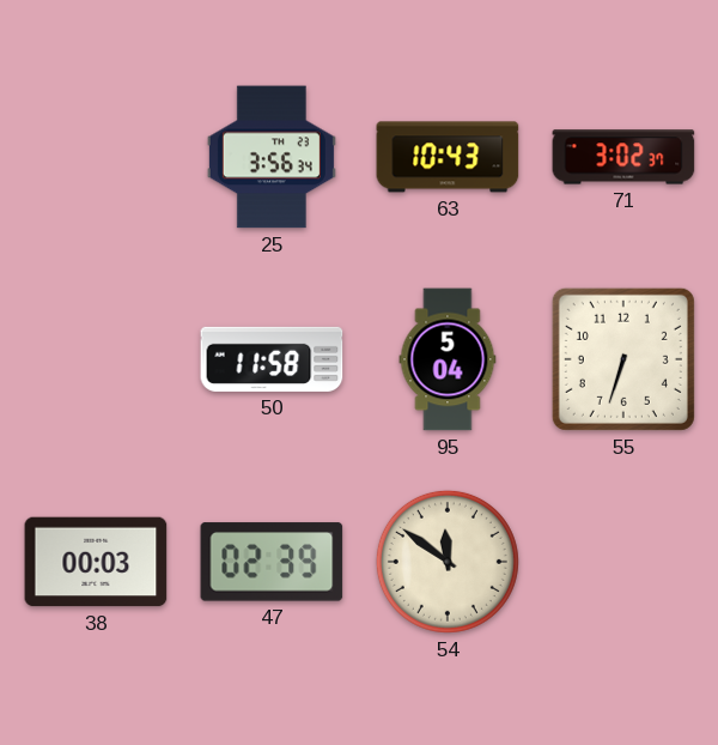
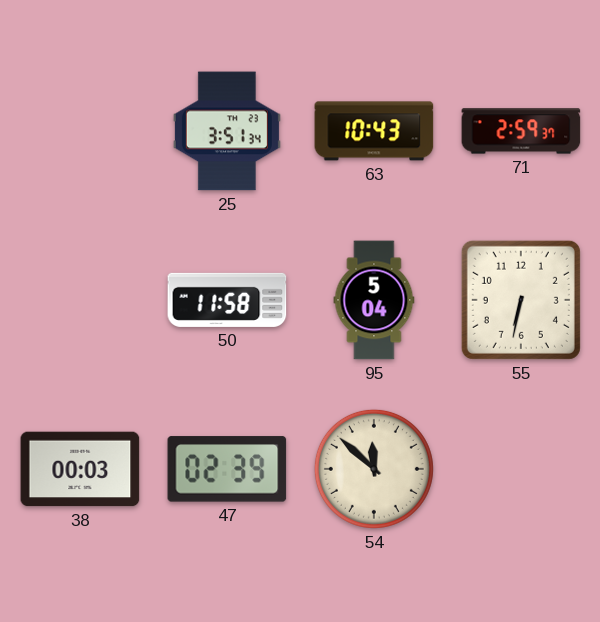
25: 3:56 -> 3:51
71: 3:02 -> 2:59
55: 6:33 -> 6:32
54: 11:51 -> 11:52
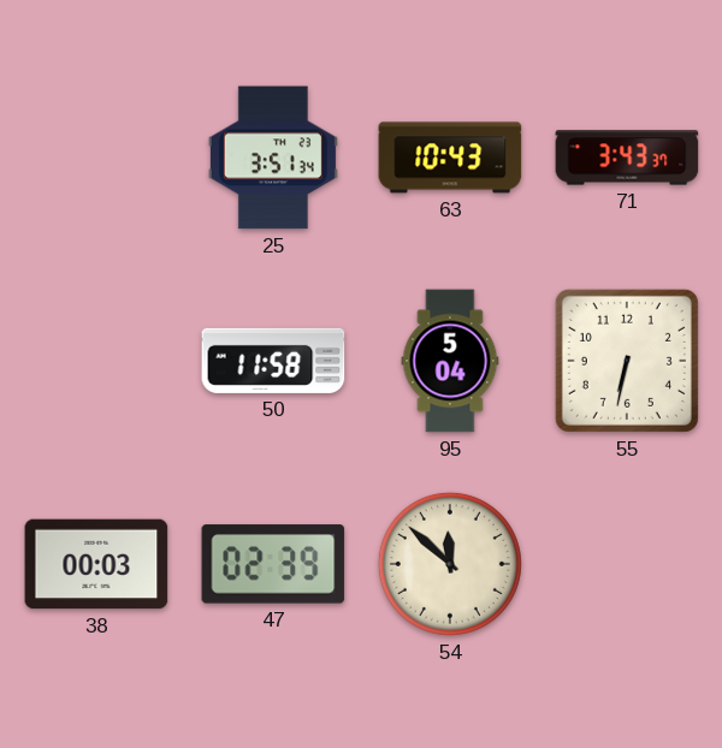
71: 2:59 -> 3:43
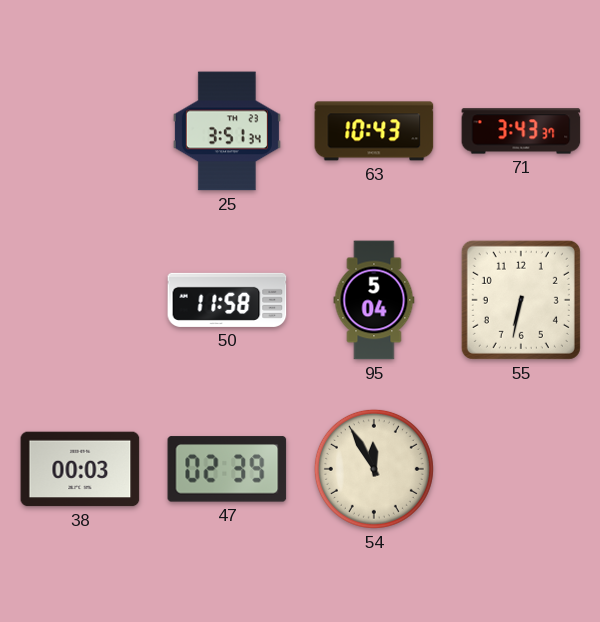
54: 11:52 -> 11:55
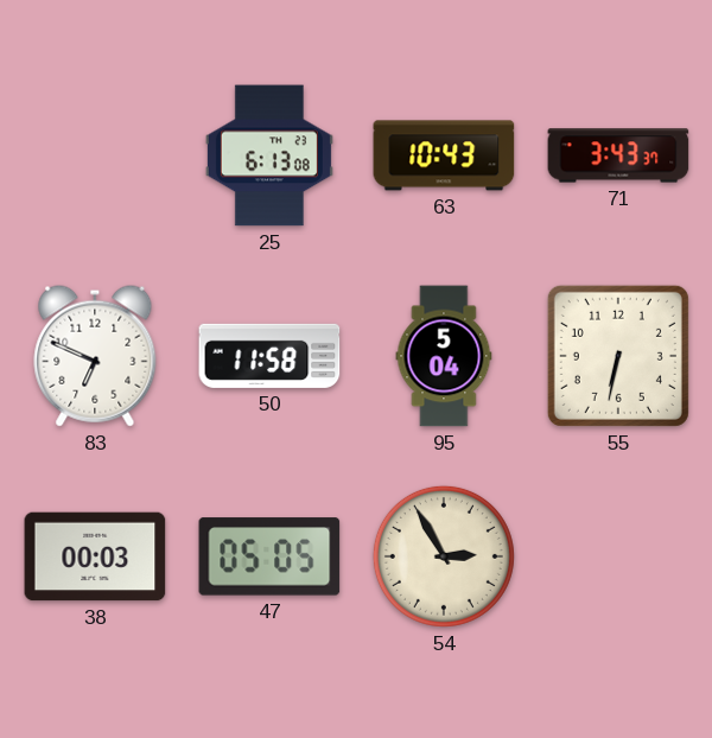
25: 3:51 -> 6:13
83: none -> 6:49
47: 02:39 -> 05:05
54: 11:55 -> 2:55
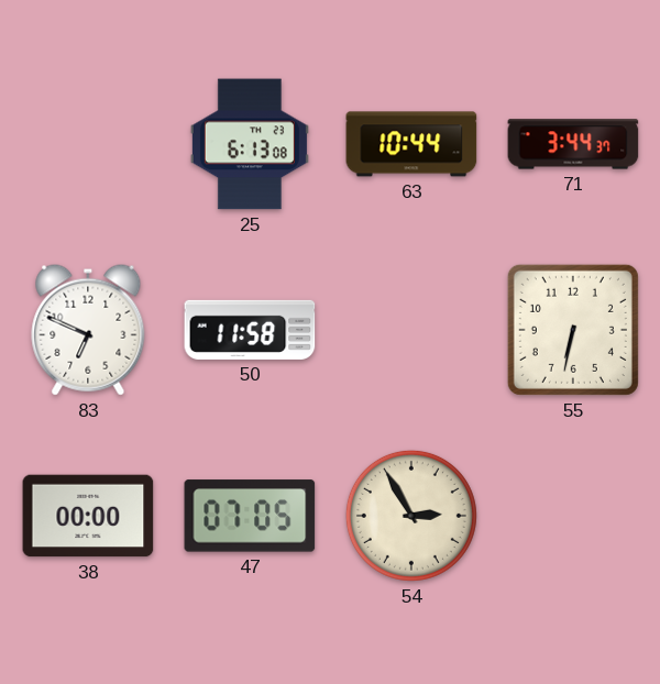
63: 10:43 -> 10:44
71: 3:43 -> 3:44
95: 5:04 -> none
38: 00:03 -> 00:00
47: 05:05 -> 07:05
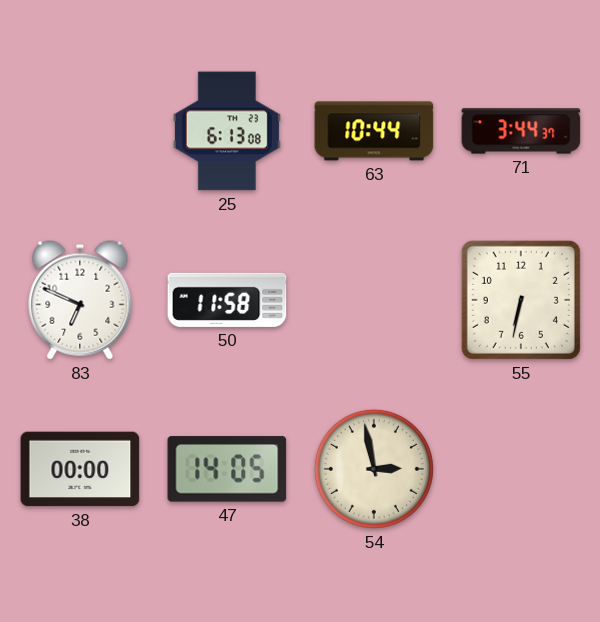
47: 07:05 -> 14:05
54: 2:55 -> 2:58
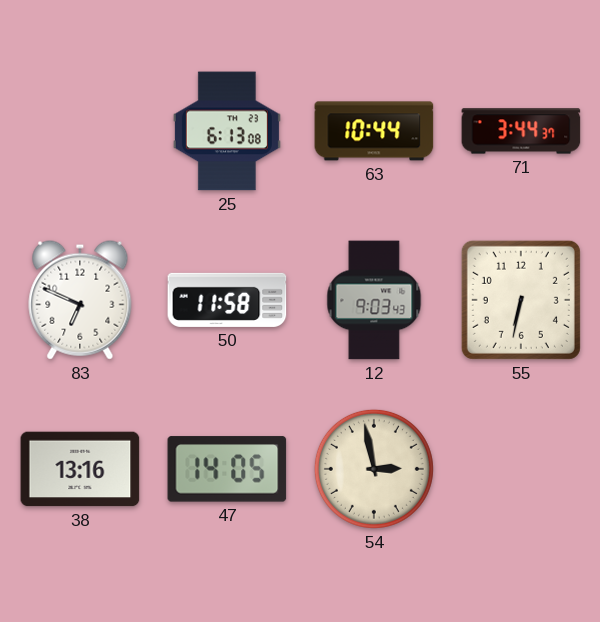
12: none -> 9:03
38: 00:00 -> 13:16
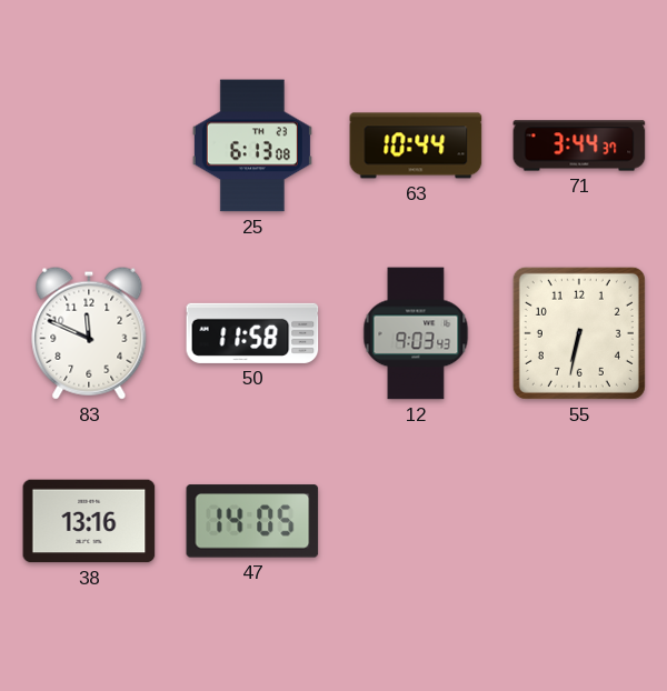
83: 6:49 -> 11:49
54: 2:58 -> none
